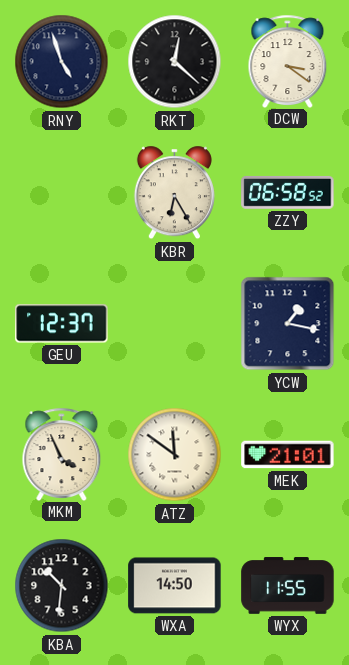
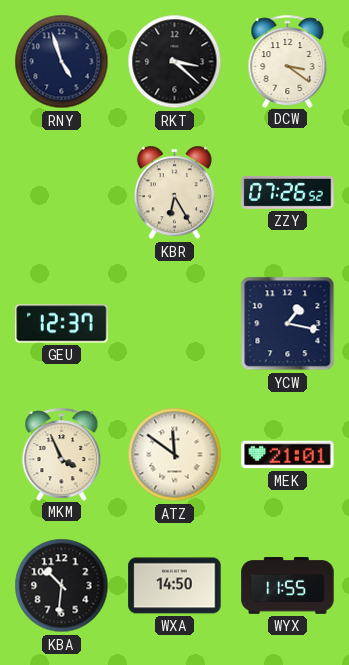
RKT: 12:22 -> 3:22
ZZY: 06:58 -> 07:26
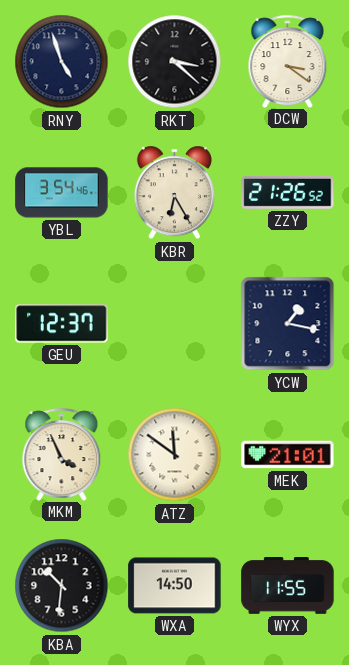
YBL: none -> 3:54
ZZY: 07:26 -> 21:26
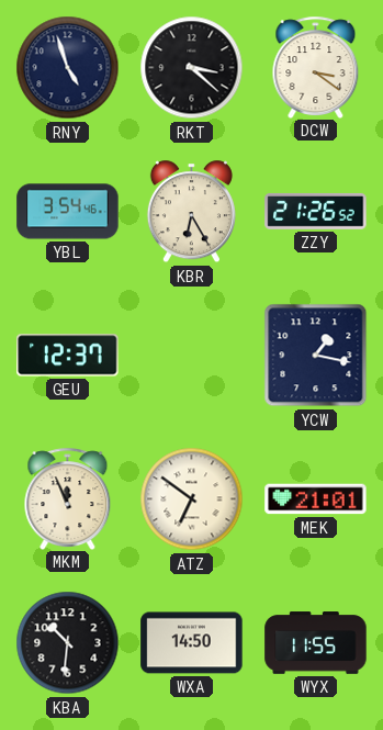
MKM: 3:56 -> 11:56
ATZ: 11:51 -> 6:51
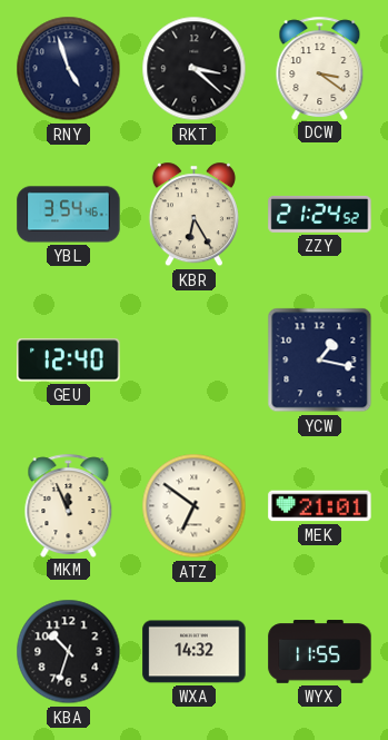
ZZY: 21:26 -> 21:24
GEU: 12:37 -> 12:40
KBA: 10:31 -> 10:33
WXA: 14:50 -> 14:32
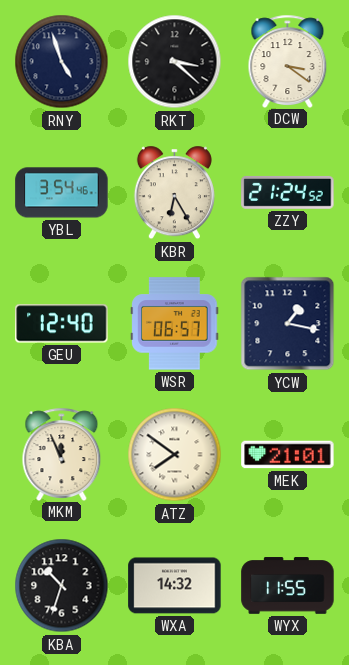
WSR: none -> 06:57
ATZ: 6:51 -> 7:51
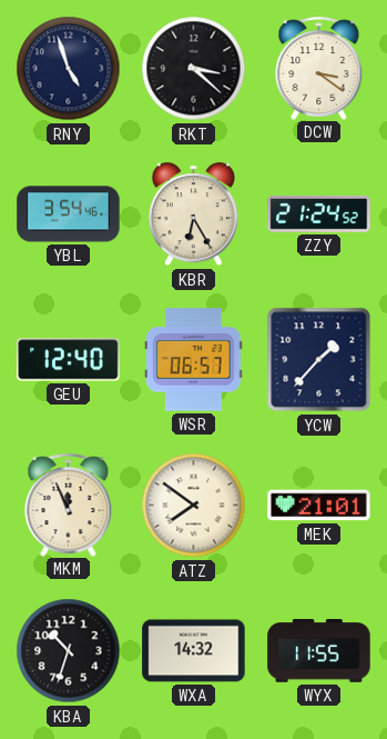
YCW: 1:17 -> 1:37
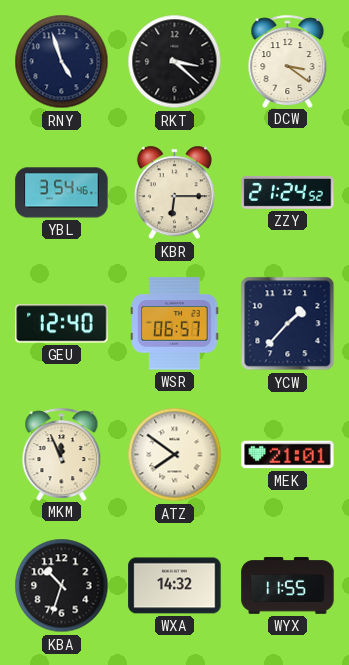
KBR: 6:25 -> 6:15
